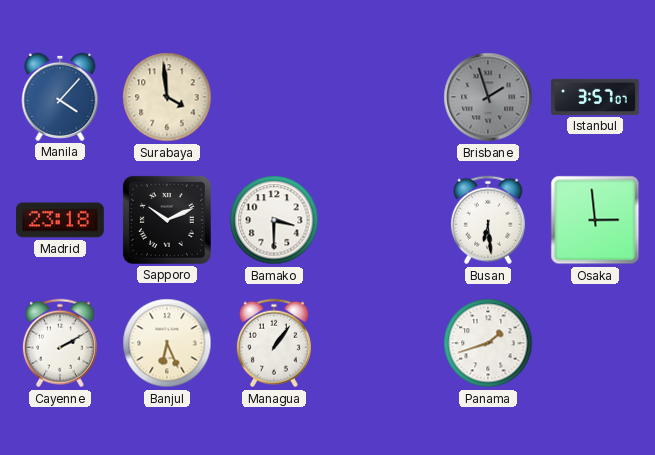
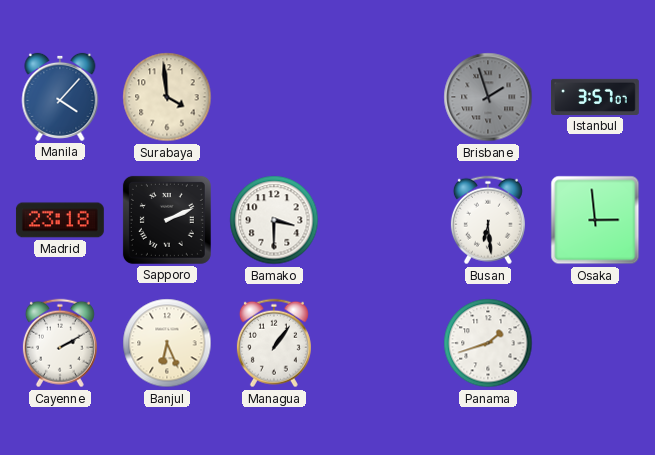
Sapporo: 10:11 -> 2:11
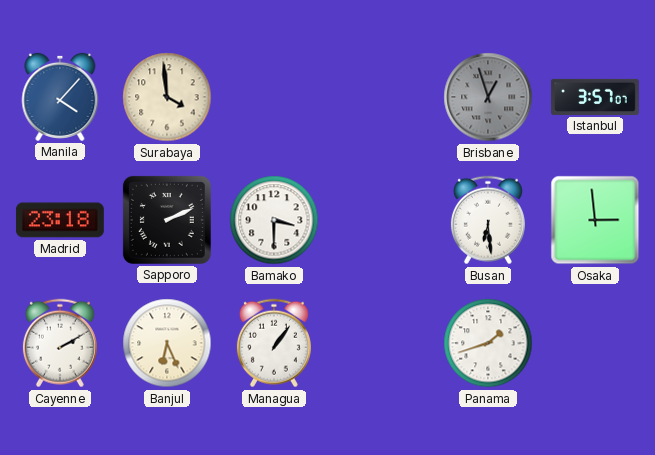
Brisbane: 1:57 -> 12:57
